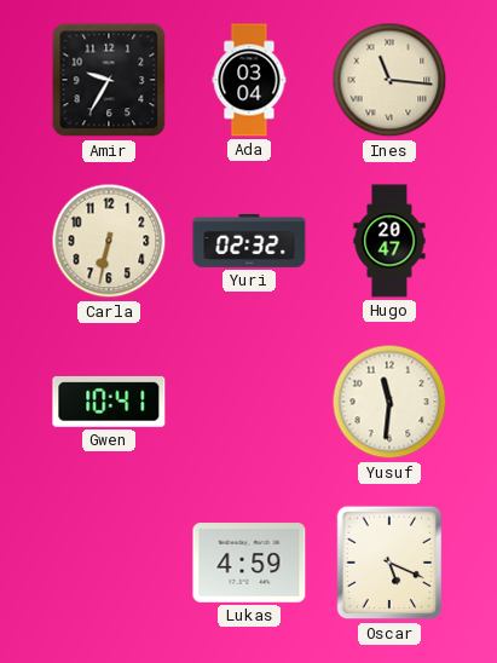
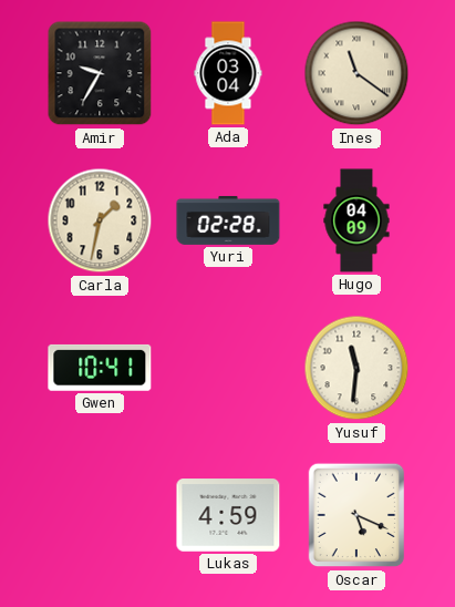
Ines: 11:16 -> 11:21
Carla: 6:32 -> 1:32
Yuri: 02:32 -> 02:28
Hugo: 20:47 -> 04:09
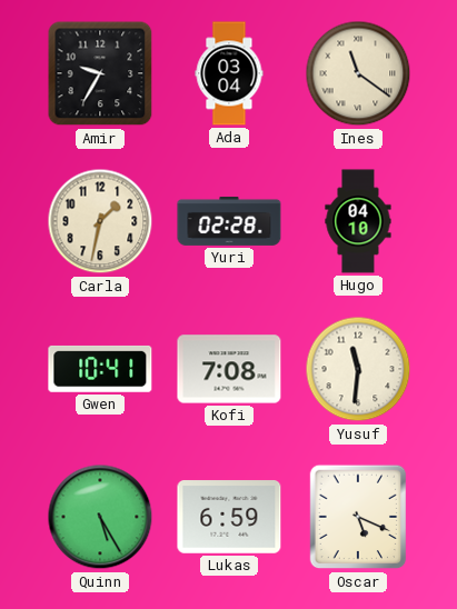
Hugo: 04:09 -> 04:10
Kofi: none -> 7:08
Quinn: none -> 5:25
Lukas: 4:59 -> 6:59
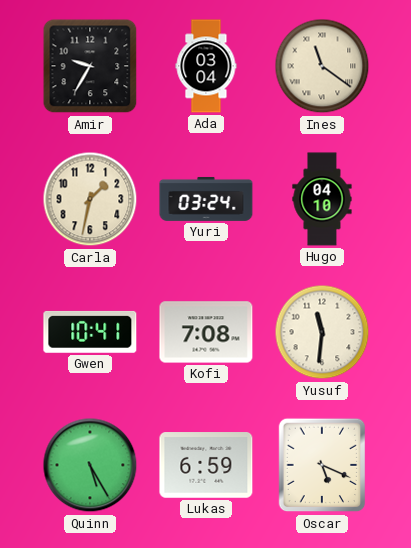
Yuri: 02:28 -> 03:24
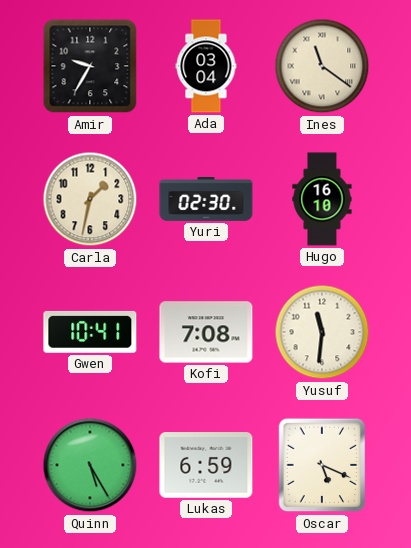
Yuri: 03:24 -> 02:30
Hugo: 04:10 -> 16:10
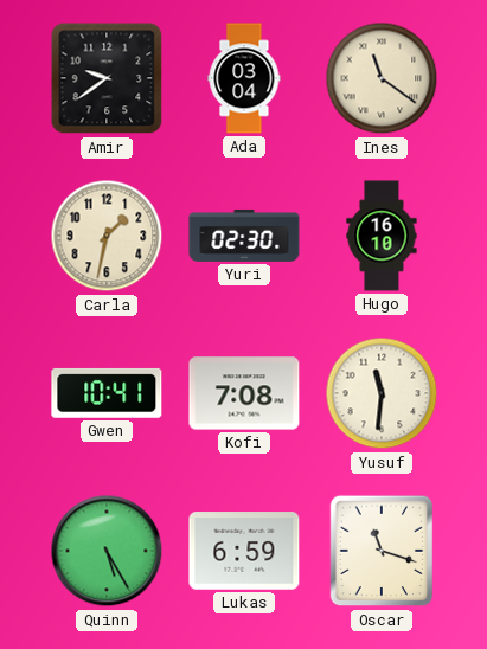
Amir: 9:35 -> 9:39
Oscar: 5:19 -> 11:18
